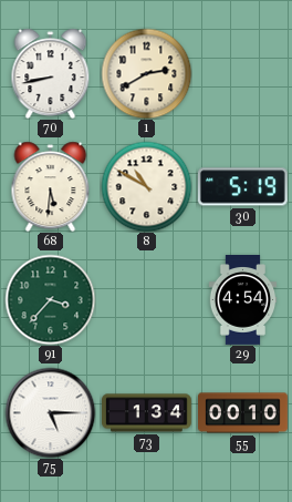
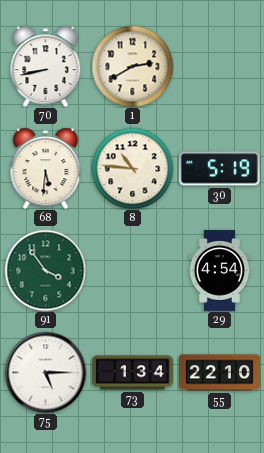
8: 10:50 -> 10:46
91: 3:37 -> 3:54
55: 00:10 -> 22:10
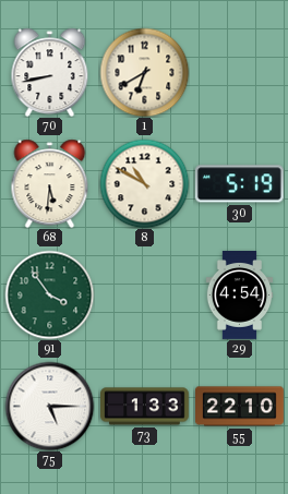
1: 2:40 -> 6:40
8: 10:46 -> 10:50
73: 1:34 -> 1:33
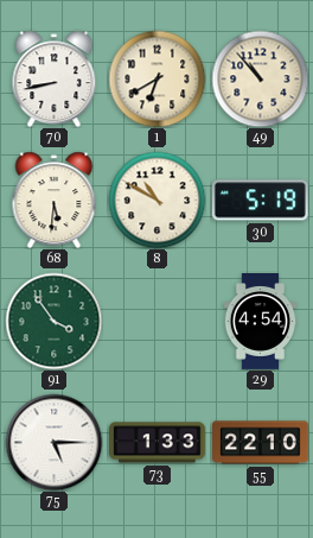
49: none -> 10:53
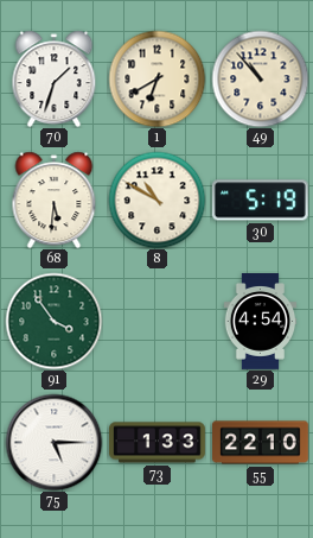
70: 8:43 -> 1:33
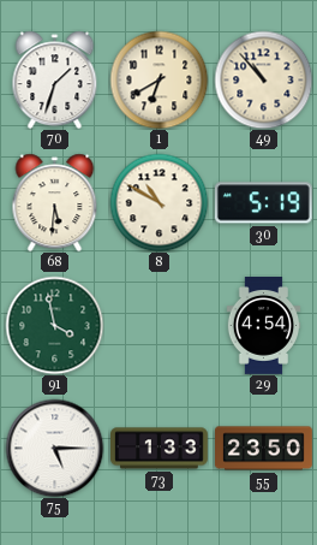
91: 3:54 -> 3:58
55: 22:10 -> 23:50
